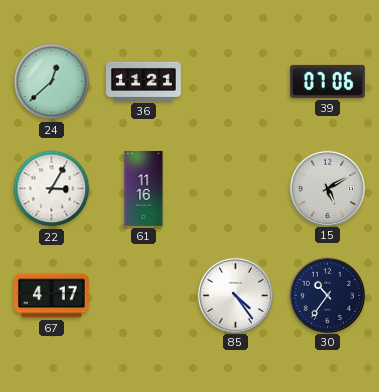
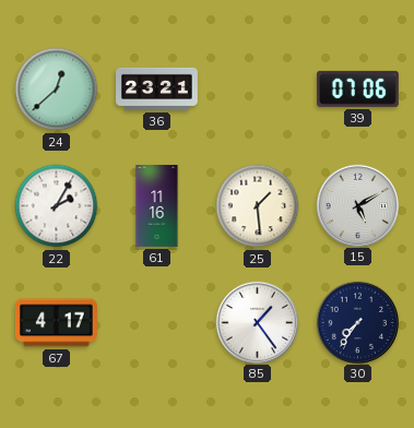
36: 11:21 -> 23:21
22: 3:05 -> 2:05
25: none -> 1:29
85: 4:24 -> 1:24
30: 10:36 -> 7:36
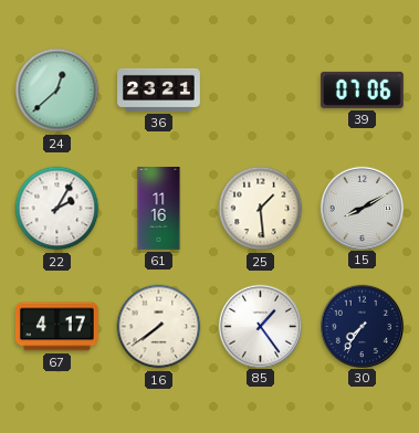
15: 5:10 -> 8:10
16: none -> 7:39
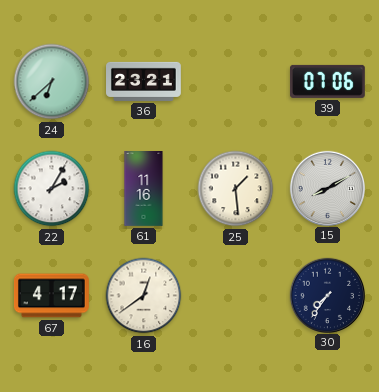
24: 12:38 -> 6:38
16: 7:39 -> 12:39
85: 1:24 -> none
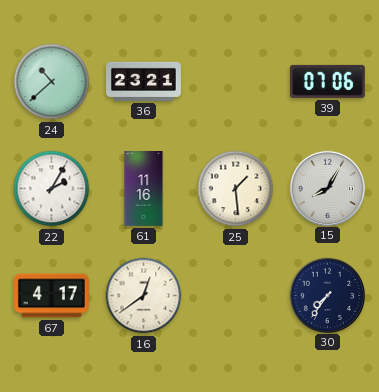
24: 6:38 -> 10:38
15: 8:10 -> 8:05
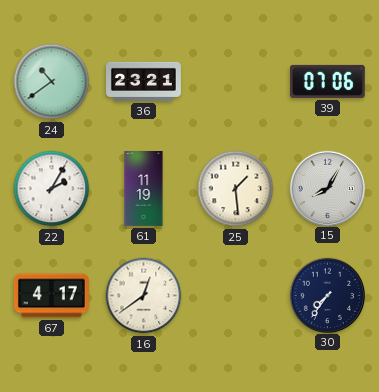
24: 10:38 -> 10:39
61: 11:16 -> 11:19
